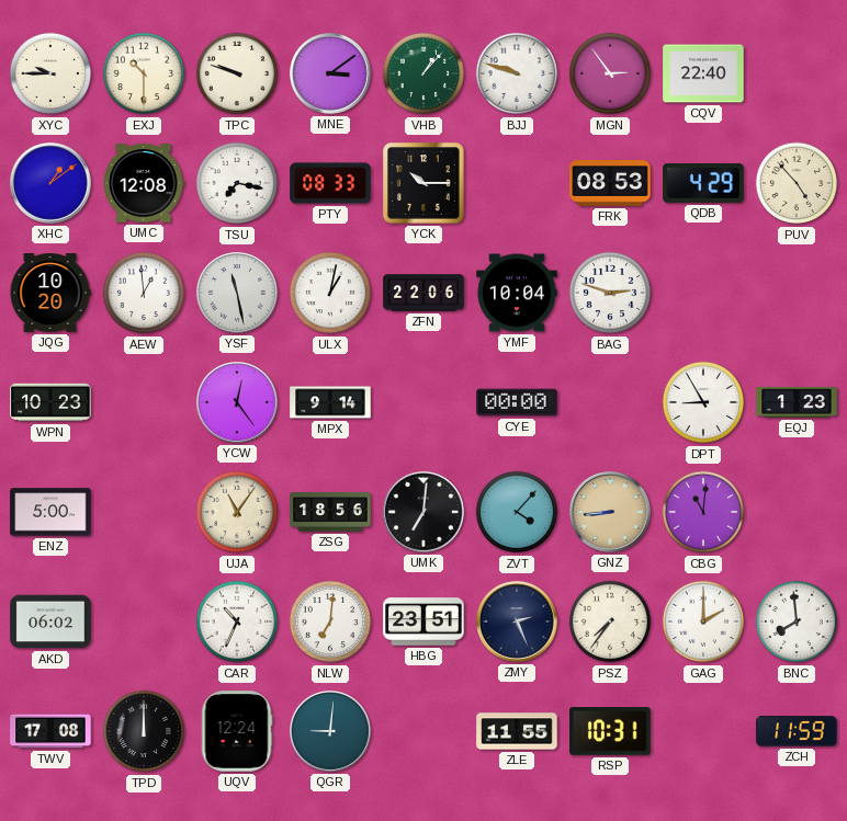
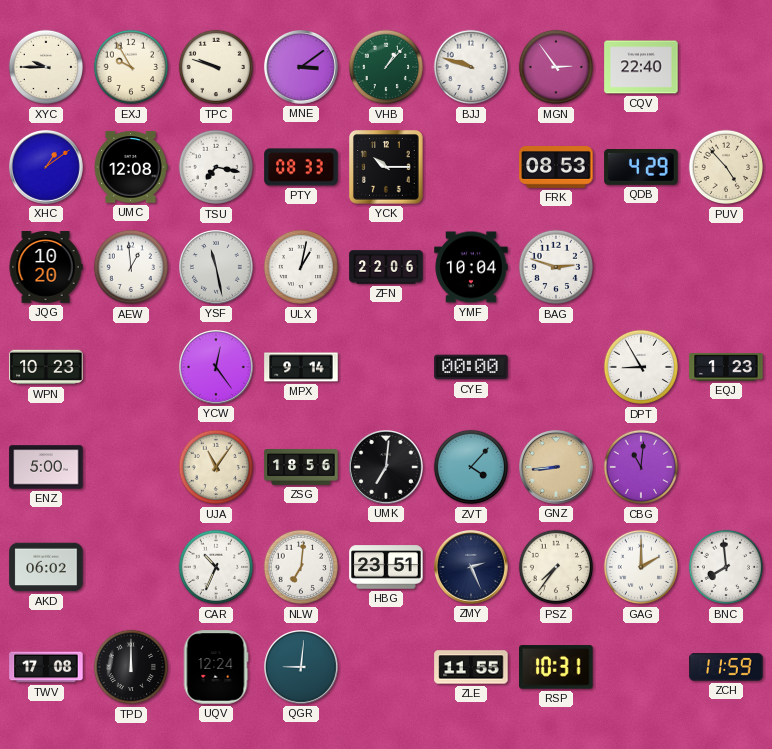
EXJ: 10:30 -> 9:55
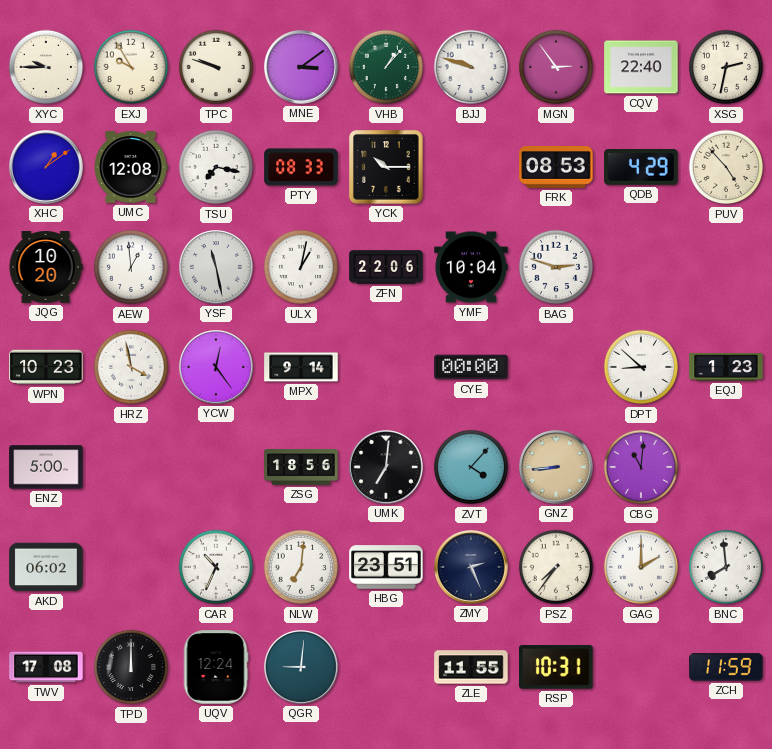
XSG: none -> 2:32
HRZ: none -> 3:58
DPT: 8:55 -> 8:52
UJA: 11:06 -> none
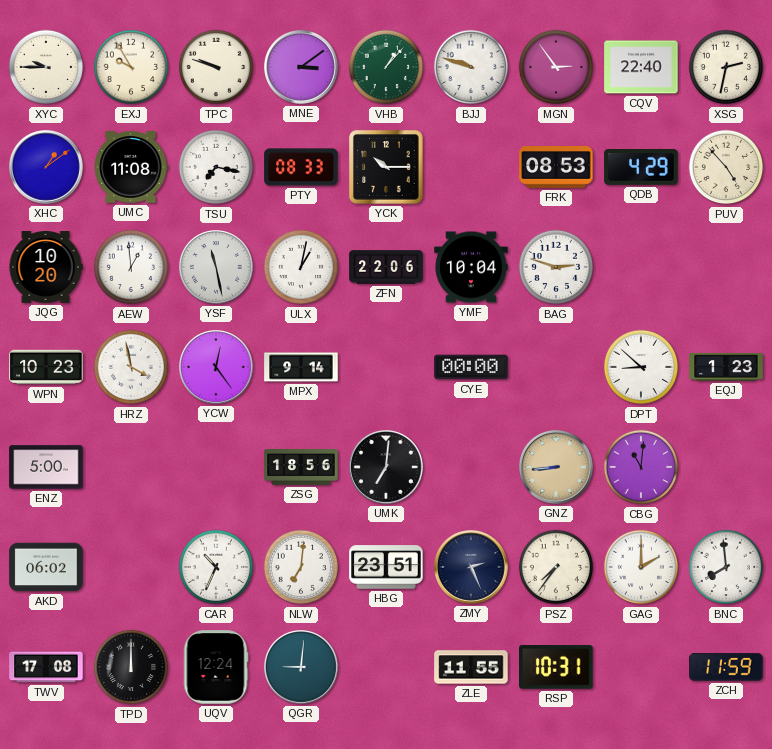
UMC: 12:08 -> 11:08
ZVT: 4:07 -> none
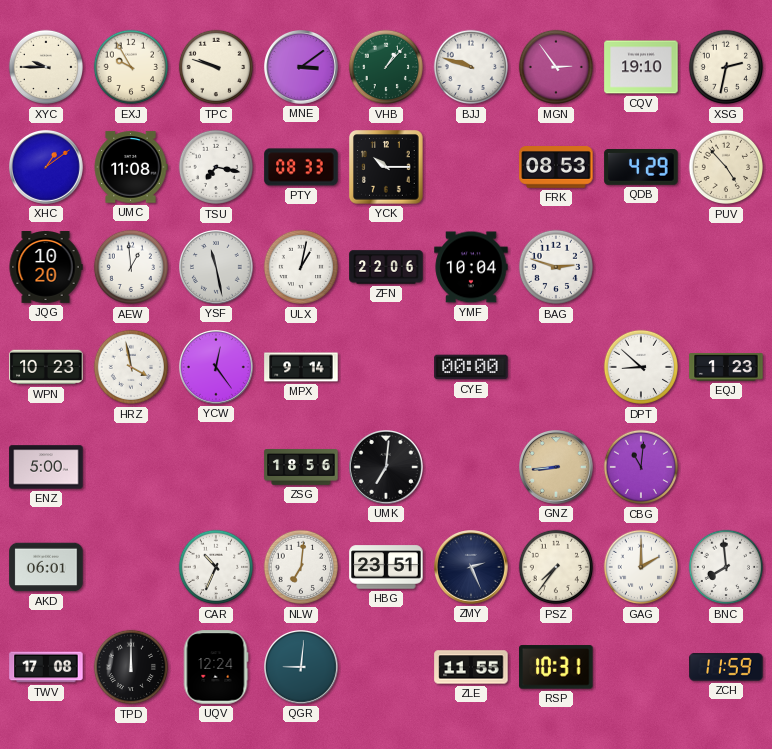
CQV: 22:40 -> 19:10
AKD: 06:02 -> 06:01
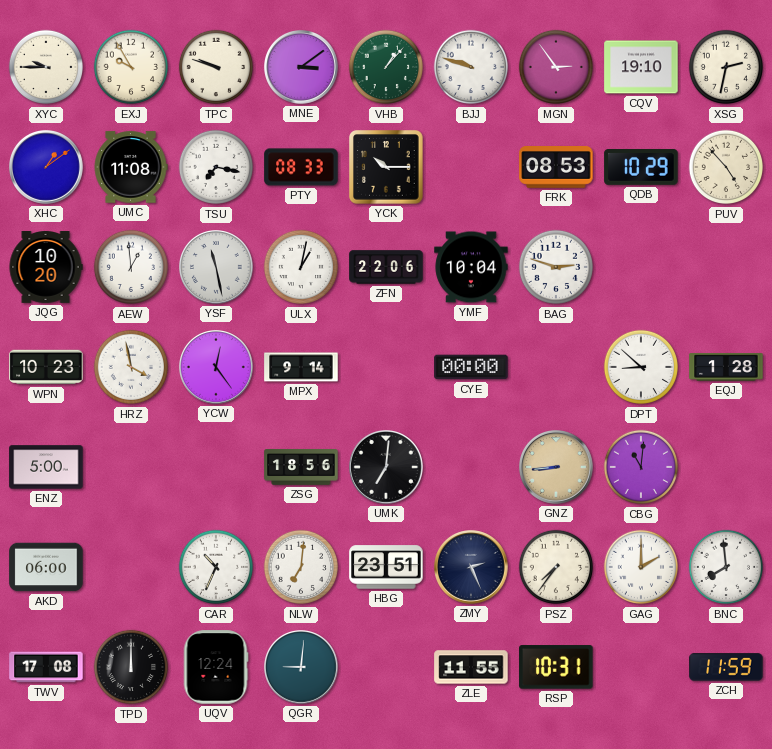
QDB: 4:29 -> 10:29
EQJ: 1:23 -> 1:28
AKD: 06:01 -> 06:00
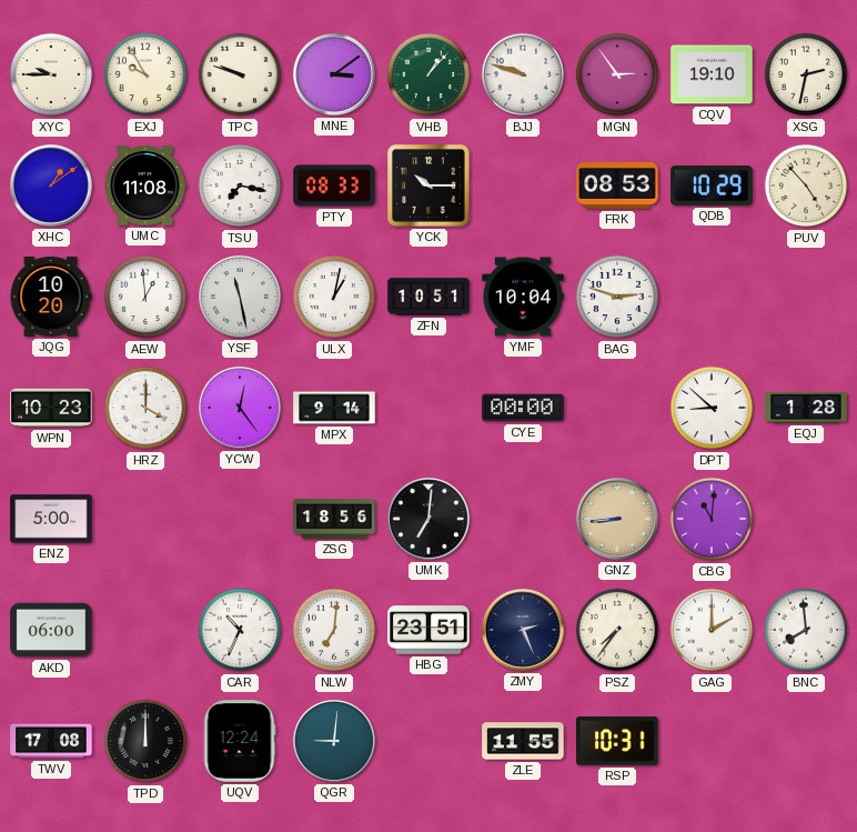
ZFN: 22:06 -> 10:51
HRZ: 3:58 -> 4:00
ZCH: 11:59 -> none
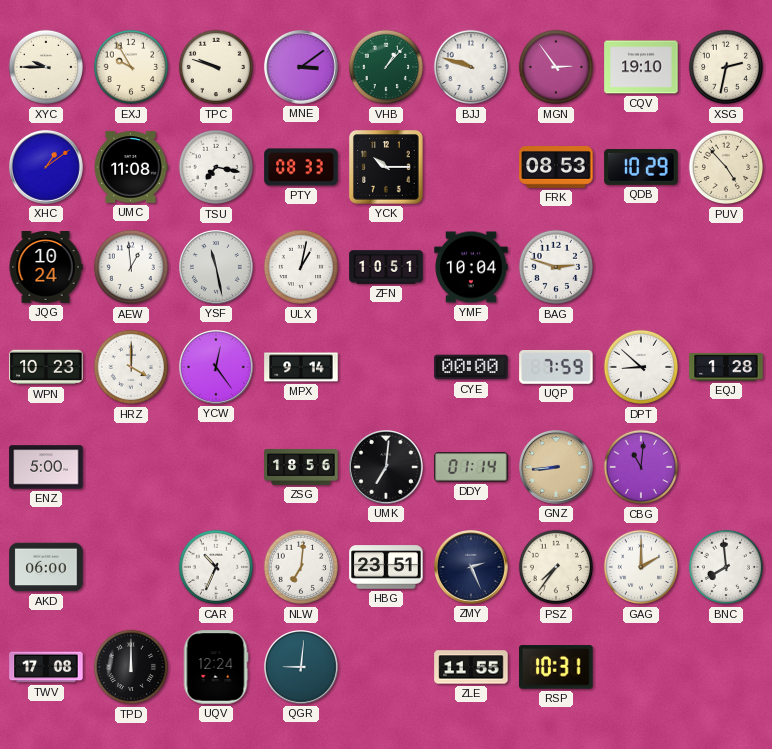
JQG: 10:20 -> 10:24
UQP: none -> 7:59
DDY: none -> 01:14
